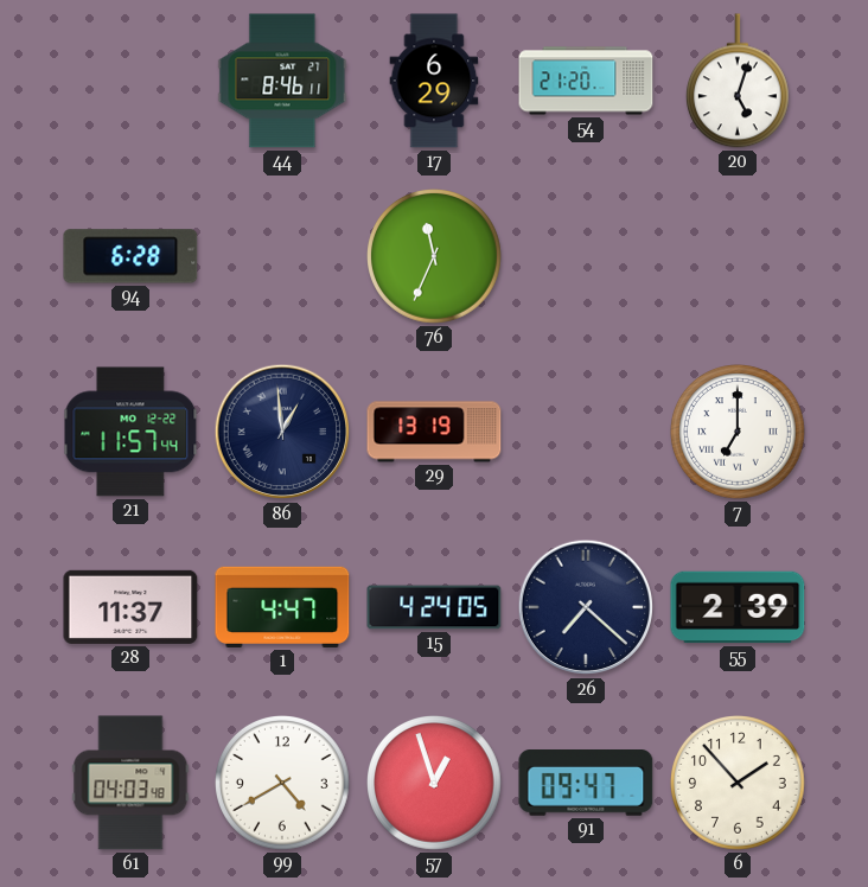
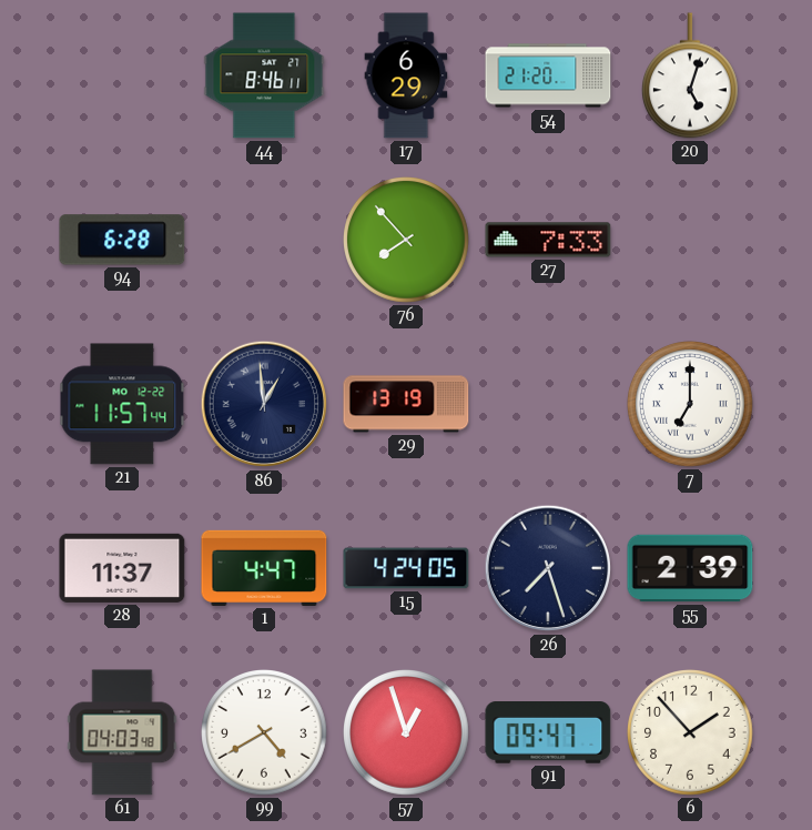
76: 11:34 -> 7:53
27: none -> 7:33
26: 7:22 -> 7:27
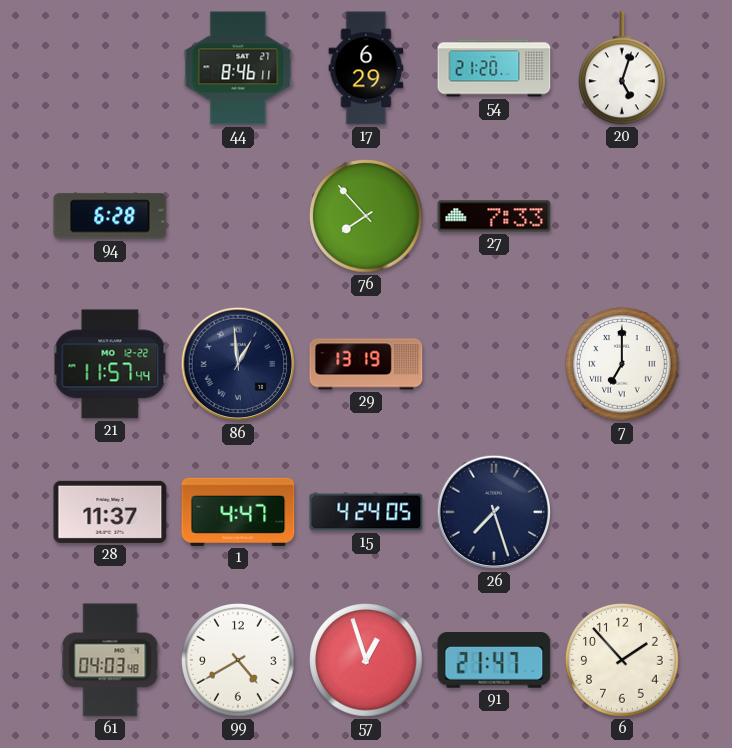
55: 2:39 -> none
91: 09:47 -> 21:47
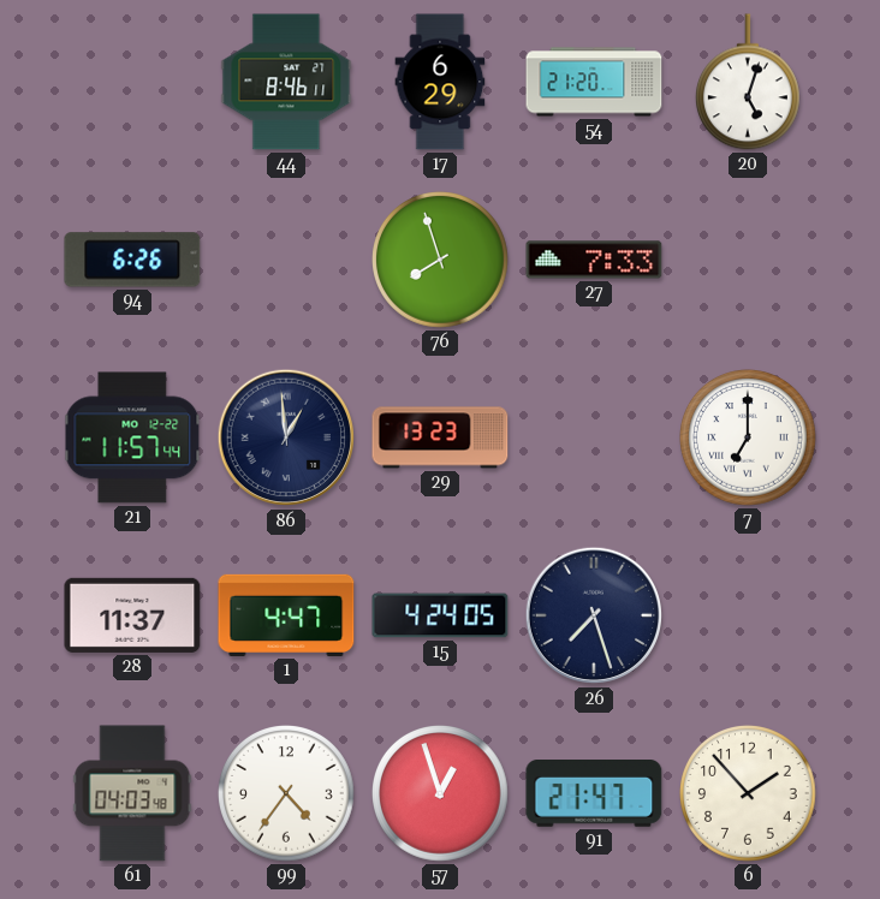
94: 6:28 -> 6:26
76: 7:53 -> 7:57
29: 13:19 -> 13:23
99: 4:40 -> 4:36
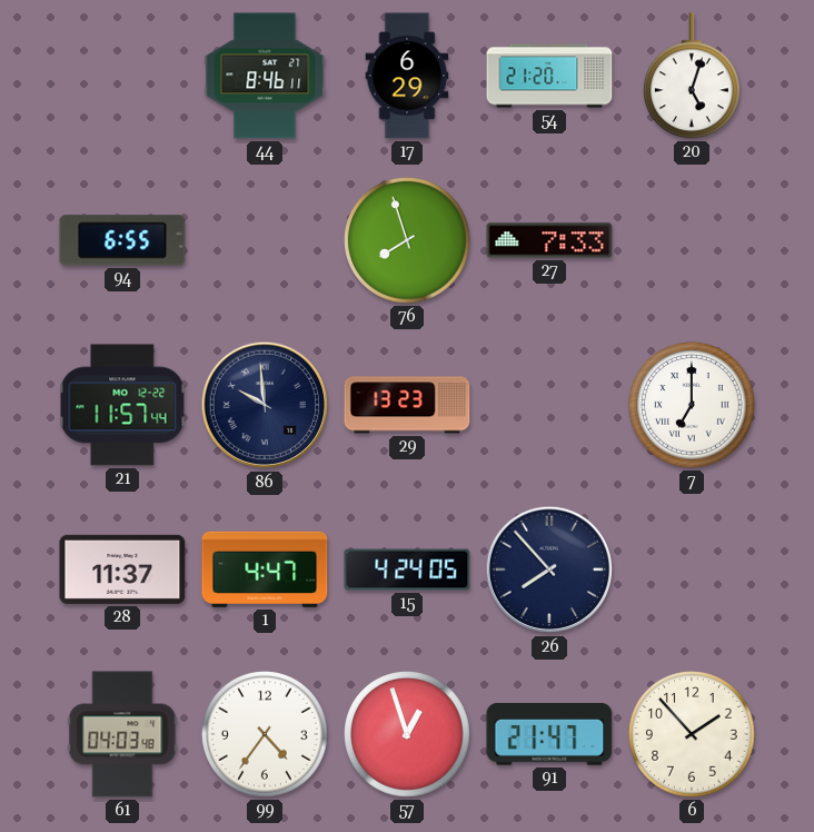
94: 6:26 -> 6:55
86: 12:59 -> 9:59
26: 7:27 -> 7:53
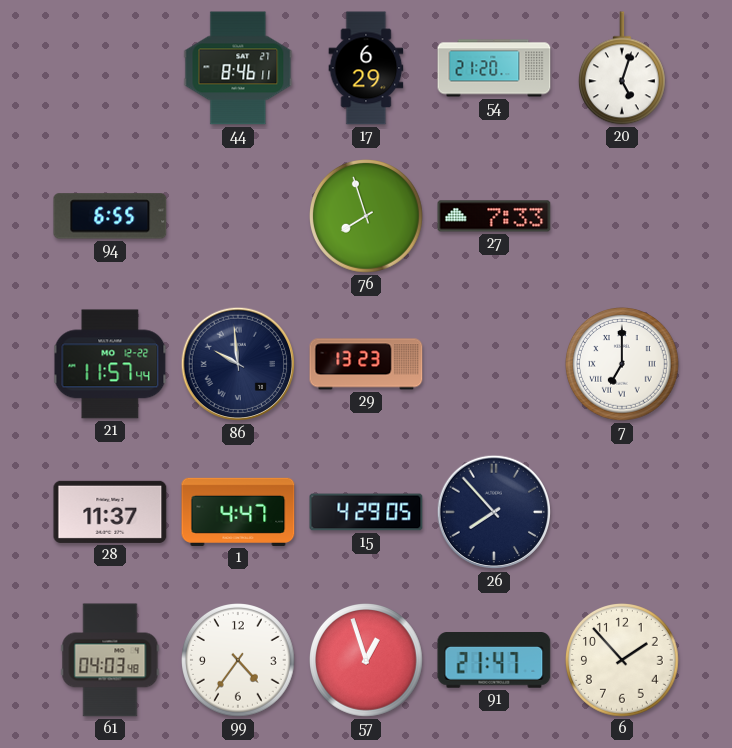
15: 4:24 -> 4:29
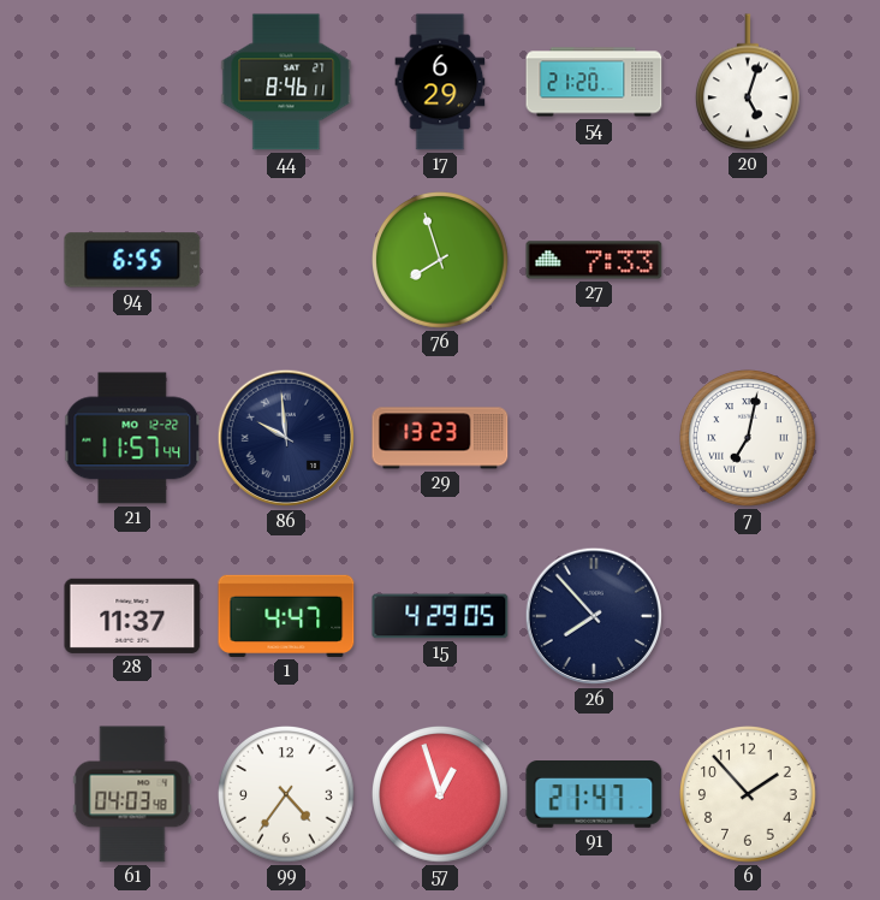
7: 7:00 -> 7:02
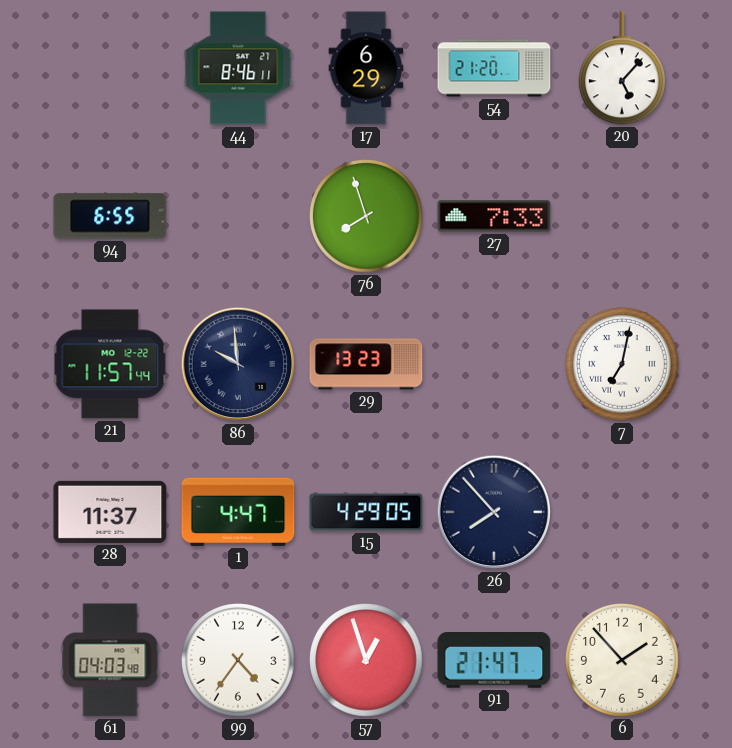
20: 5:03 -> 5:07
